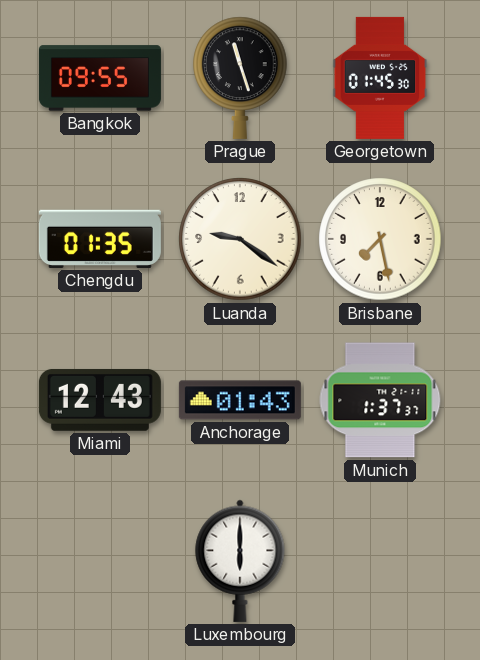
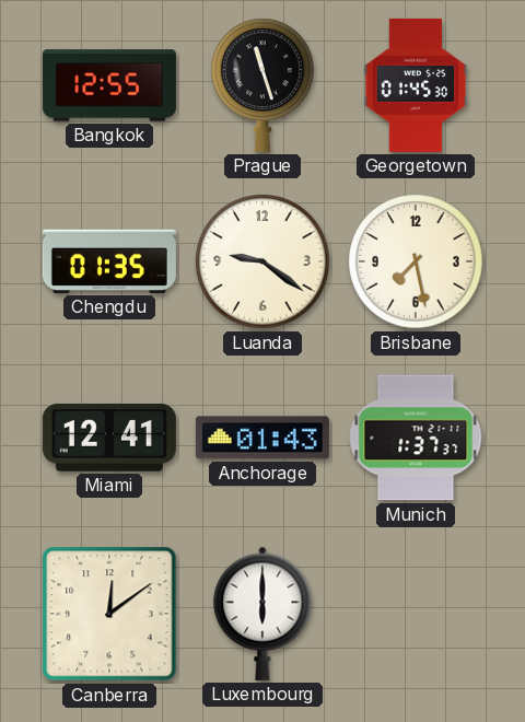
Bangkok: 09:55 -> 12:55
Miami: 12:43 -> 12:41
Canberra: none -> 12:09
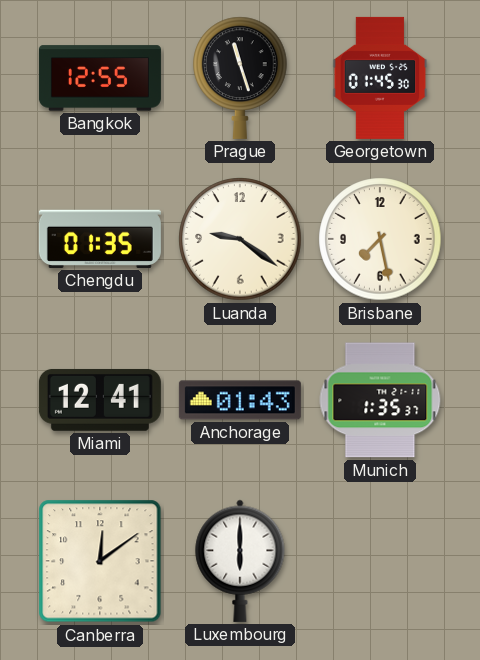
Munich: 1:37 -> 1:35
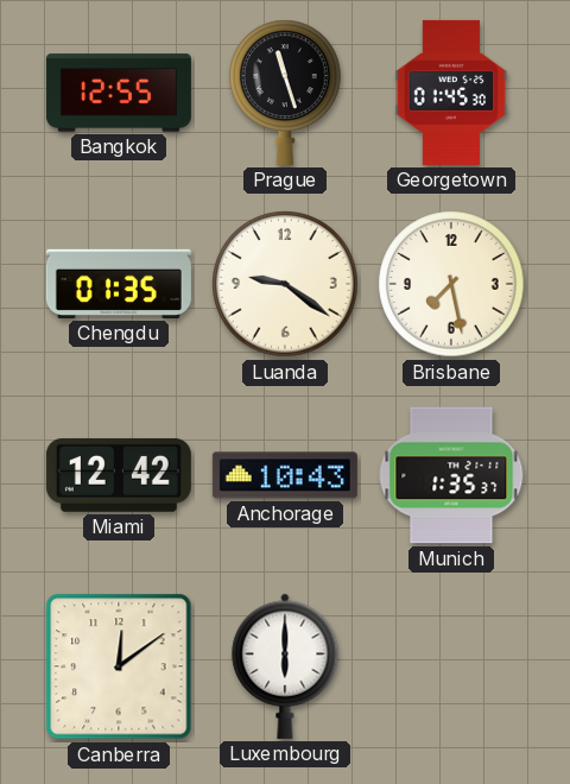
Miami: 12:41 -> 12:42
Anchorage: 01:43 -> 10:43
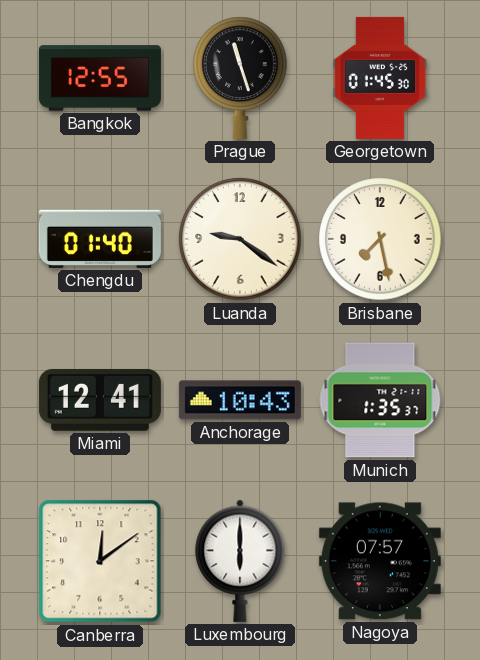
Chengdu: 01:35 -> 01:40
Miami: 12:42 -> 12:41
Nagoya: none -> 07:57
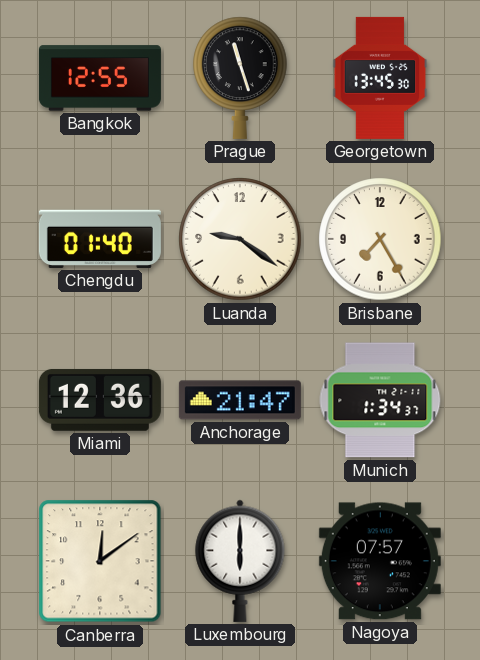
Georgetown: 01:45 -> 13:45
Brisbane: 7:28 -> 7:25
Miami: 12:41 -> 12:36
Anchorage: 10:43 -> 21:47
Munich: 1:35 -> 1:34
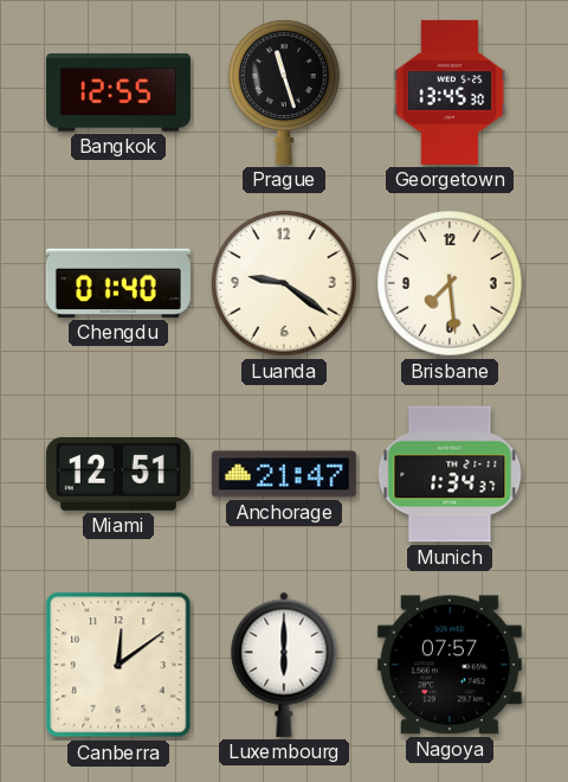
Brisbane: 7:25 -> 7:29
Miami: 12:36 -> 12:51
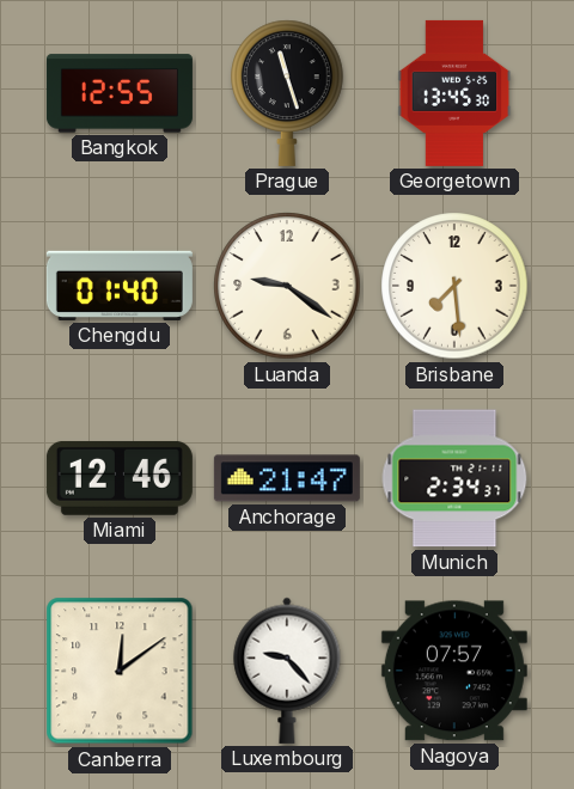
Miami: 12:51 -> 12:46
Munich: 1:34 -> 2:34
Luxembourg: 6:00 -> 9:23
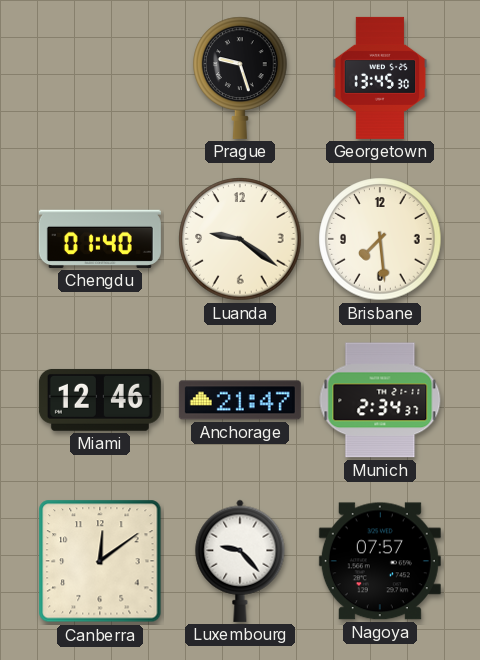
Bangkok: 12:55 -> none
Prague: 11:27 -> 9:27
